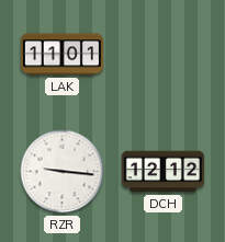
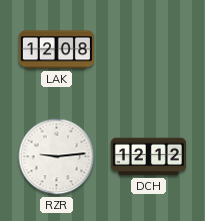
LAK: 11:01 -> 12:08
RZR: 9:16 -> 9:14
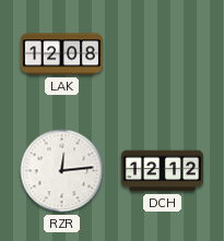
RZR: 9:14 -> 12:14
